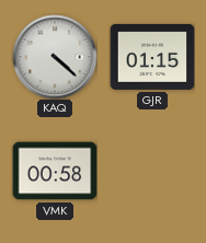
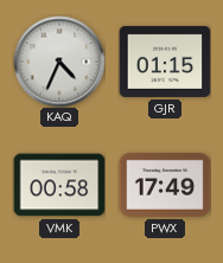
KAQ: 4:22 -> 4:34
PWX: none -> 17:49
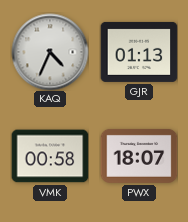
GJR: 01:15 -> 01:13
PWX: 17:49 -> 18:07
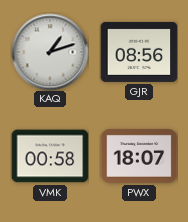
KAQ: 4:34 -> 1:12
GJR: 01:13 -> 08:56
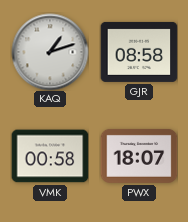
GJR: 08:56 -> 08:58
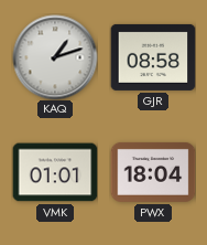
VMK: 00:58 -> 01:01
PWX: 18:07 -> 18:04
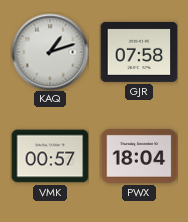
GJR: 08:58 -> 07:58
VMK: 01:01 -> 00:57
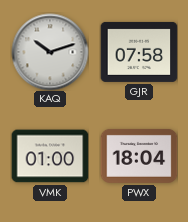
KAQ: 1:12 -> 10:12
VMK: 00:57 -> 01:00
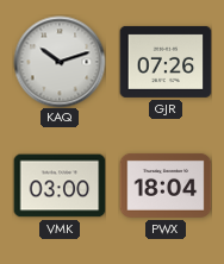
GJR: 07:58 -> 07:26
VMK: 01:00 -> 03:00
